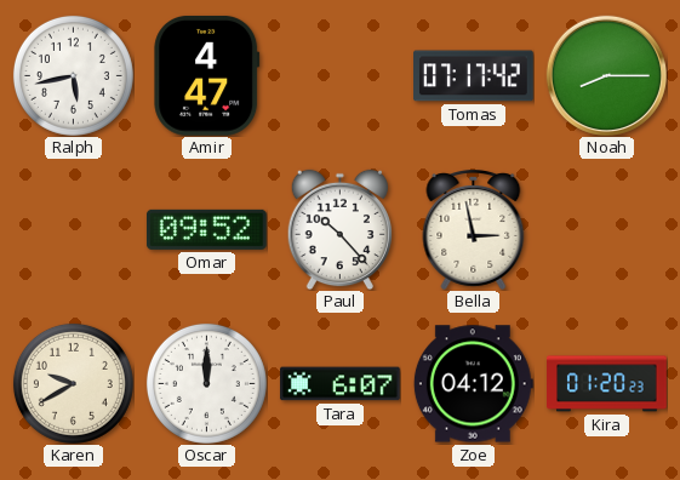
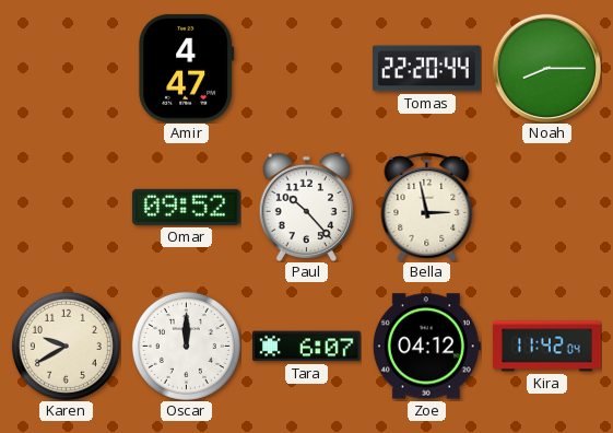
Ralph: 5:43 -> none
Tomas: 07:17 -> 22:20
Kira: 01:20 -> 11:42
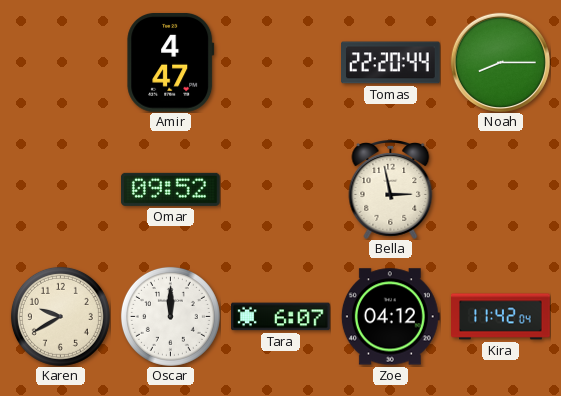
Paul: 10:23 -> none
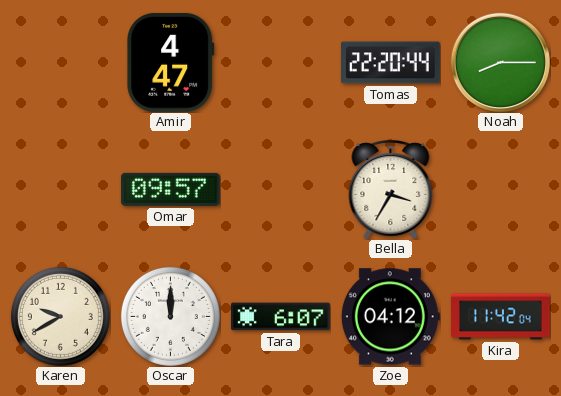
Omar: 09:52 -> 09:57
Bella: 2:58 -> 3:35
